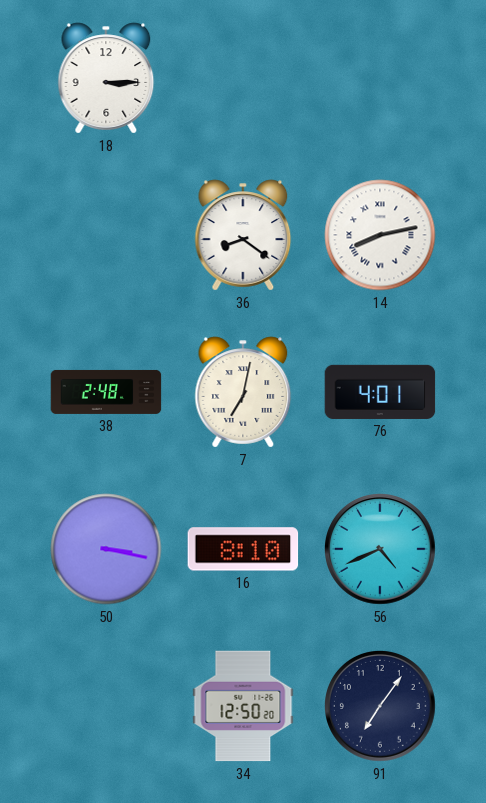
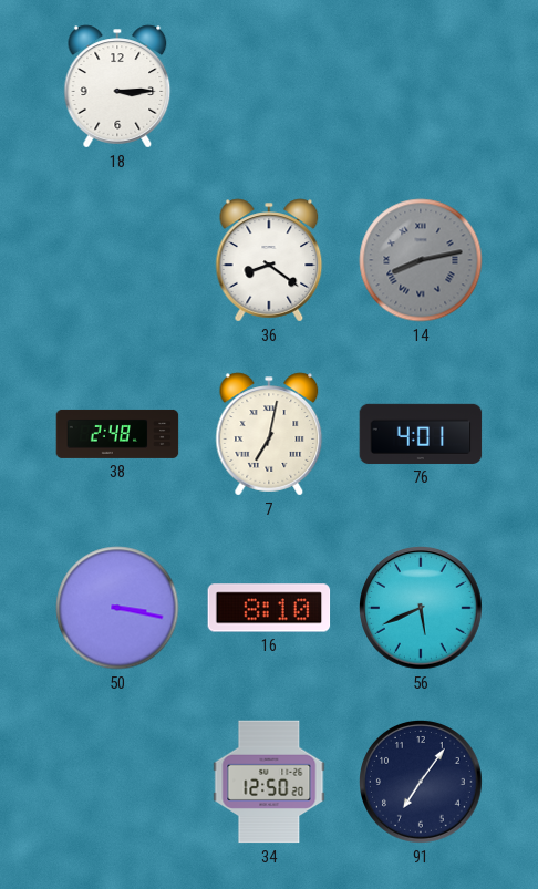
14 dial: white -> grey
56: 4:41 -> 5:41
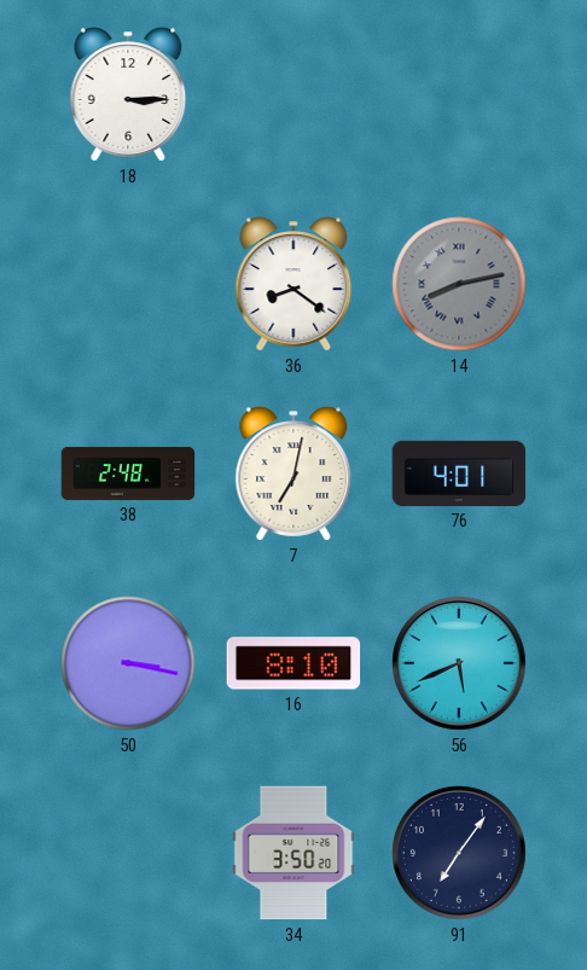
34: 12:50 -> 3:50
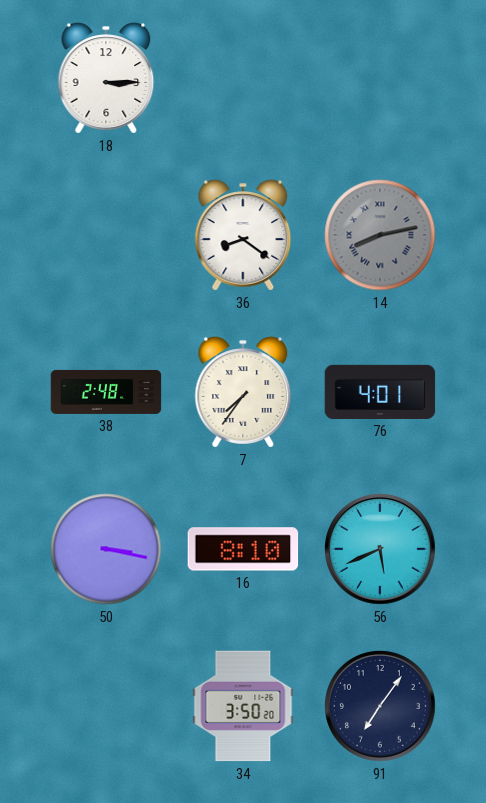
7: 7:02 -> 7:36
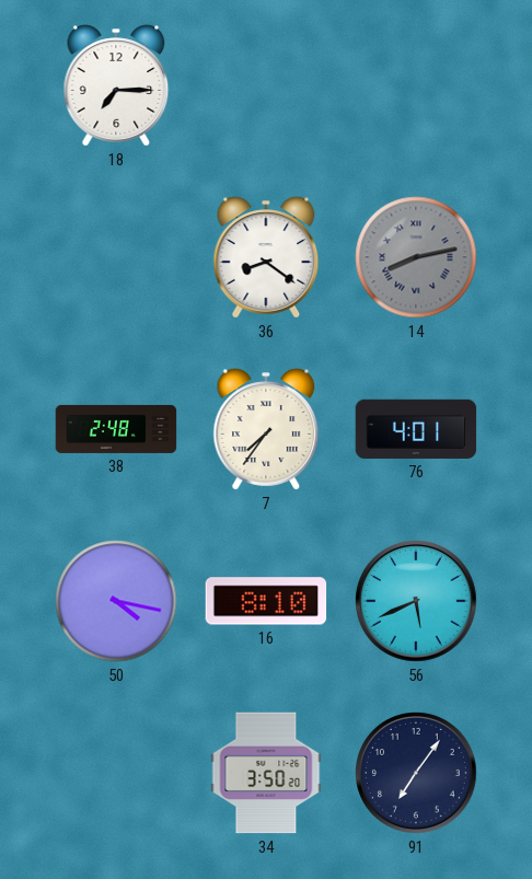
18: 3:15 -> 7:15
50: 3:17 -> 4:17
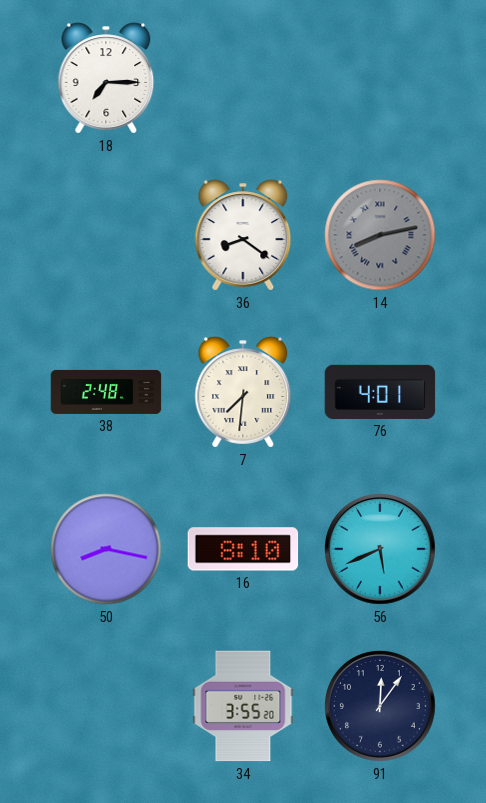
7: 7:36 -> 7:31
50: 4:17 -> 8:17
34: 3:50 -> 3:55
91: 7:06 -> 12:06
